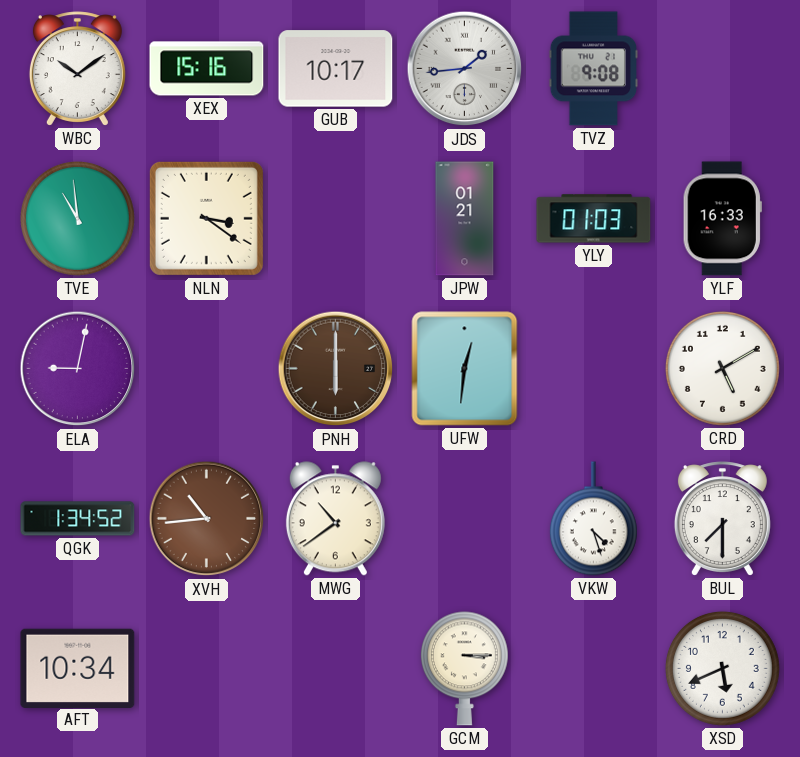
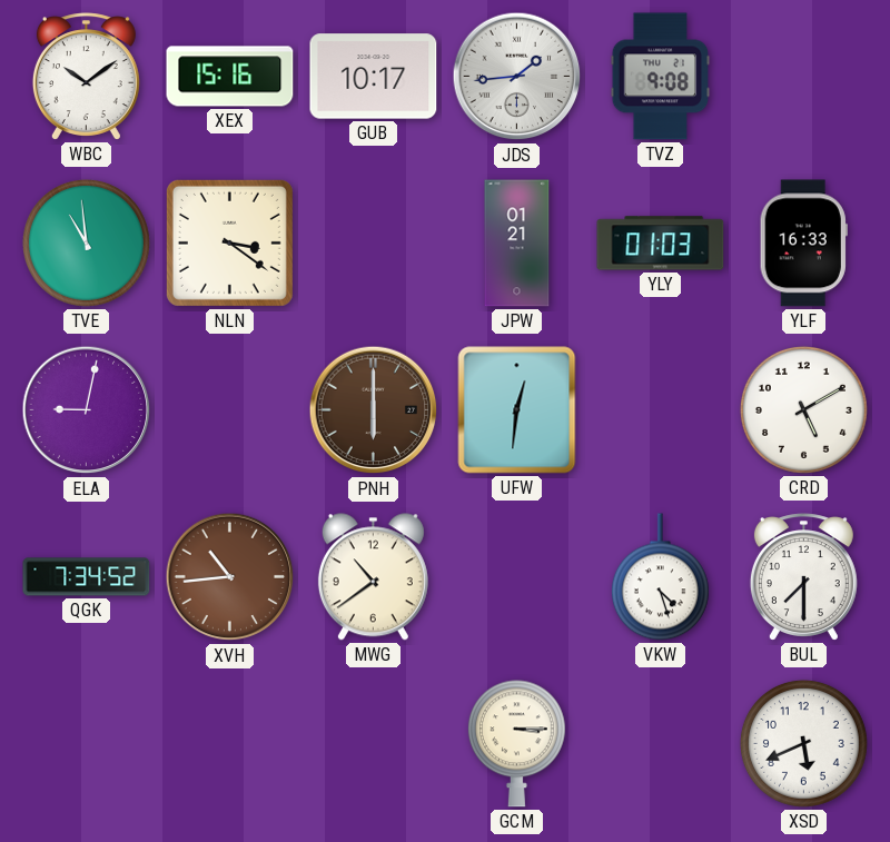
QGK: 1:34 -> 7:34
AFT: 10:34 -> none
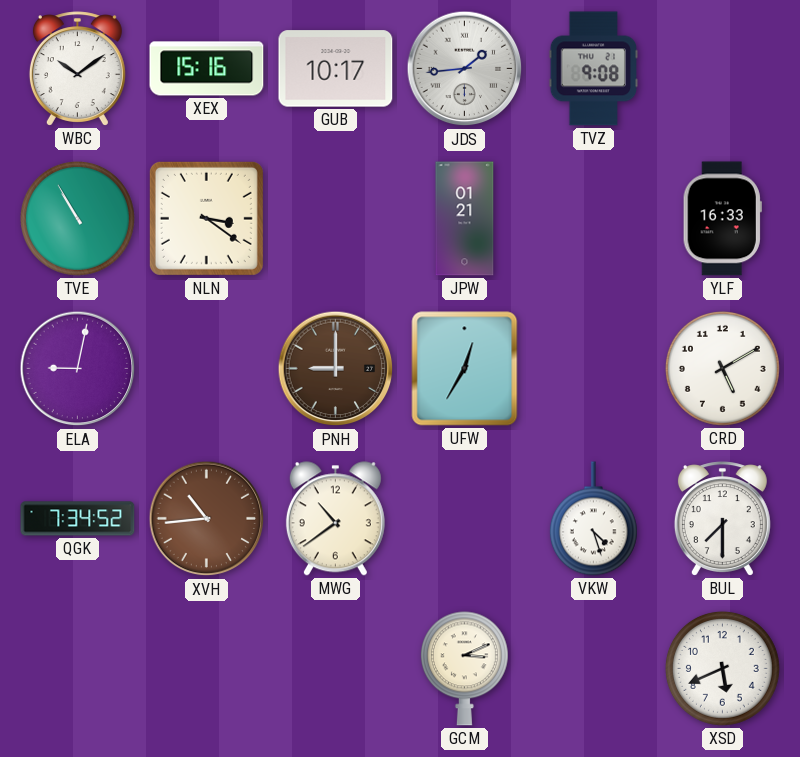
TVE: 10:59 -> 10:55
YLY: 01:03 -> none
PNH: 6:00 -> 9:00
UFW: 12:31 -> 12:35
GCM: 3:15 -> 3:11
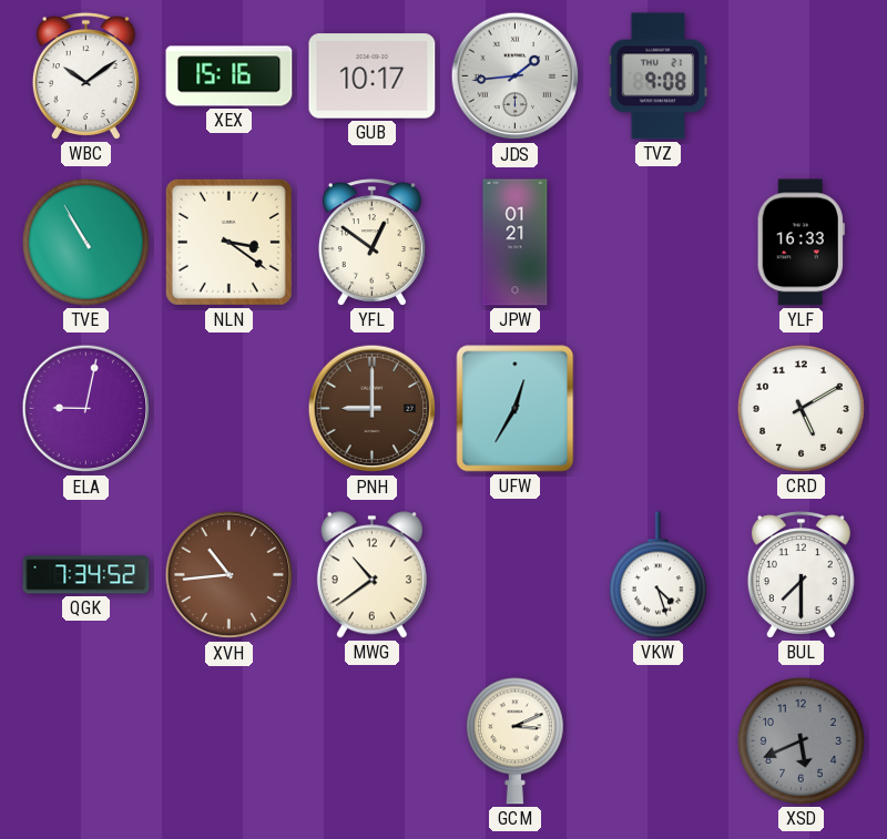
YFL: none -> 12:51
XSD dial: white -> grey
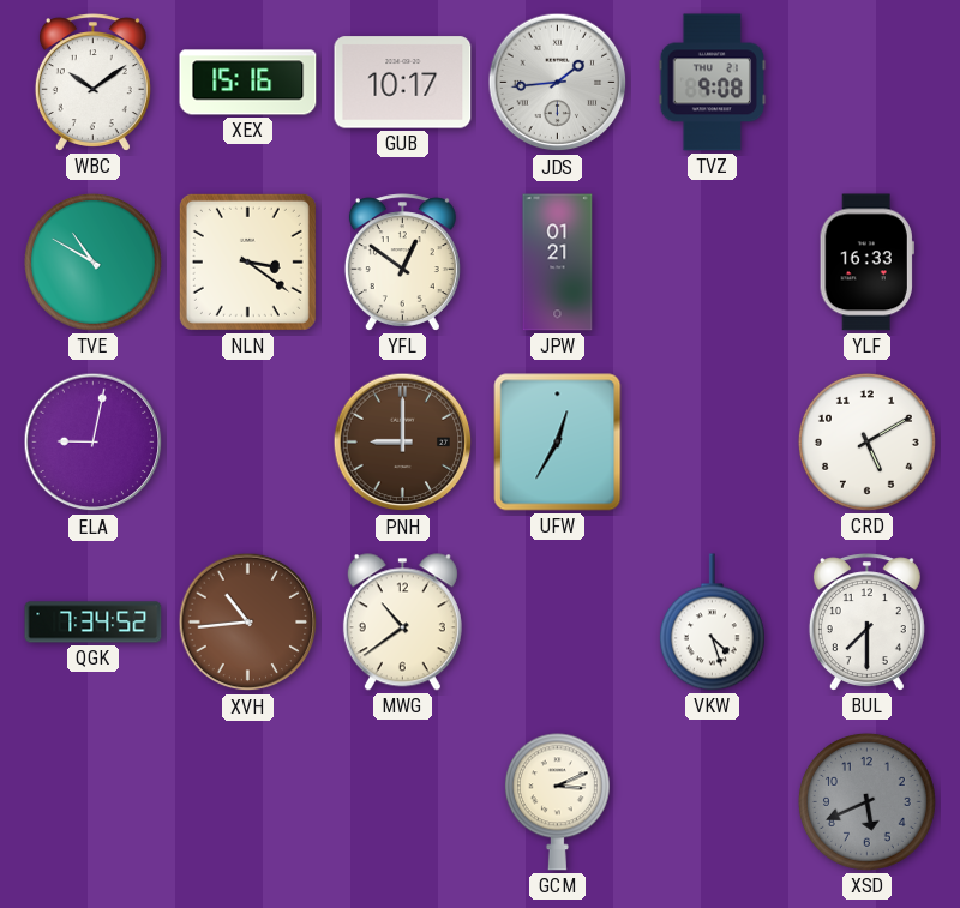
TVE: 10:55 -> 10:50
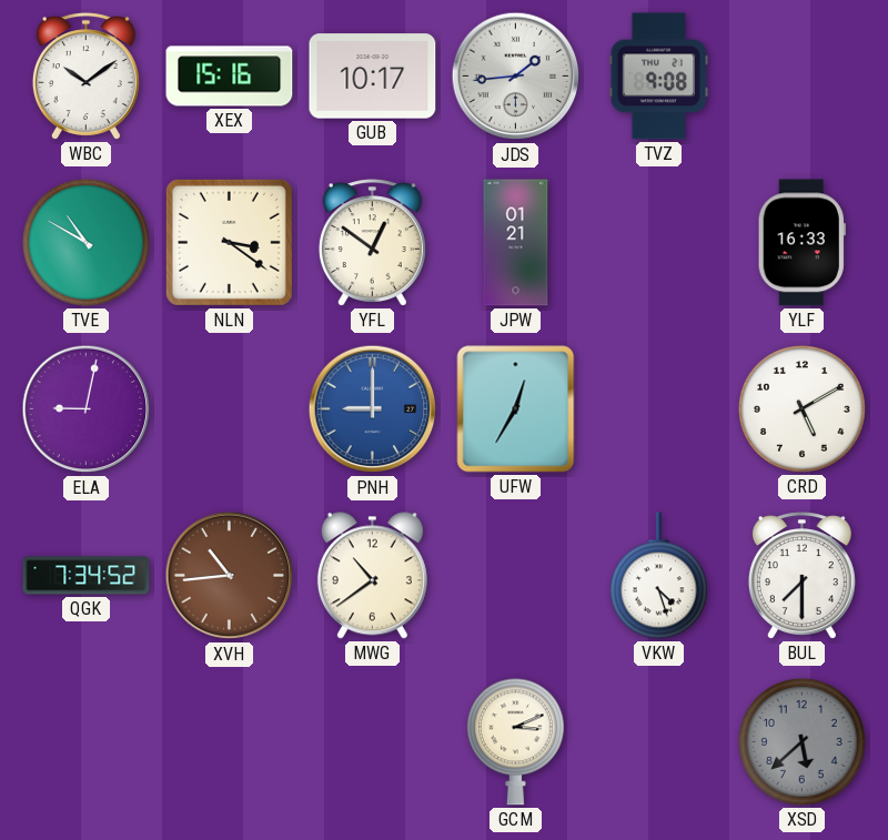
PNH dial: brown -> blue
XSD: 5:41 -> 5:38
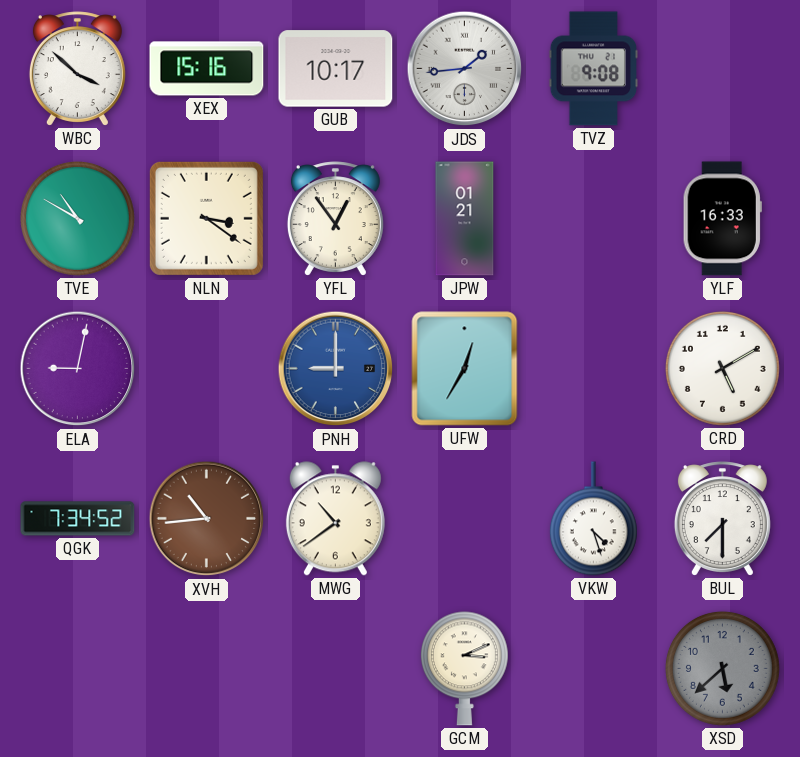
WBC: 10:09 -> 3:52
YFL: 12:51 -> 12:54
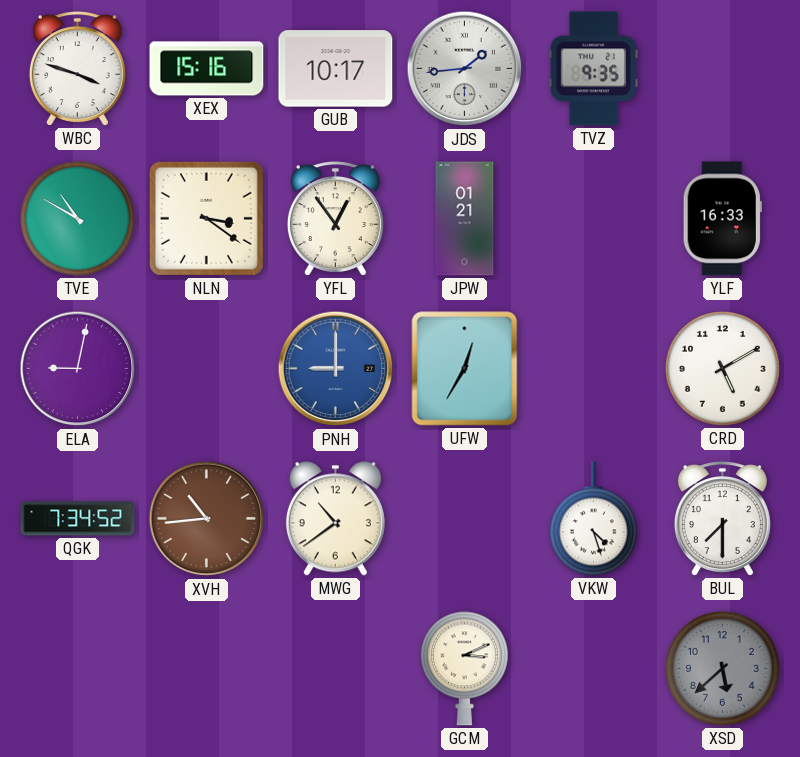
WBC: 3:52 -> 3:48
TVZ: 9:08 -> 9:35
